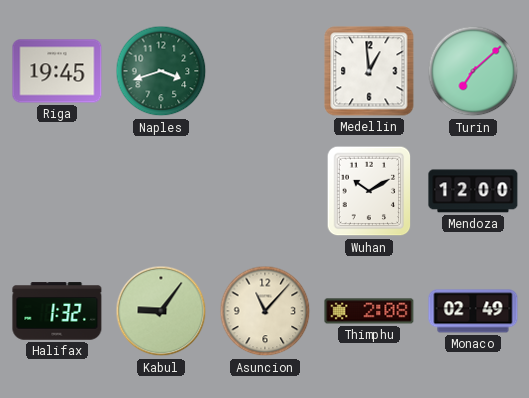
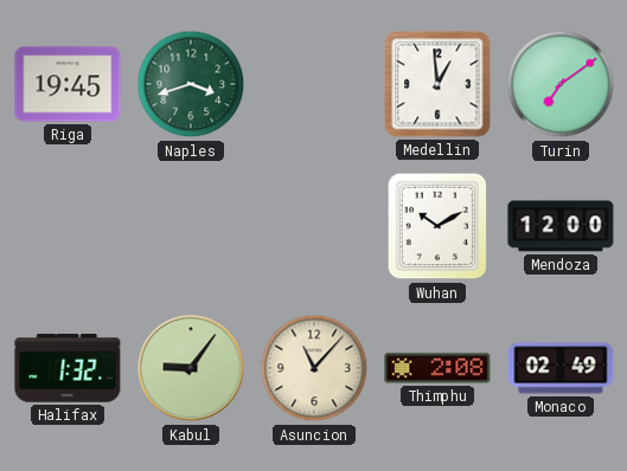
Turin: 7:08 -> 7:09
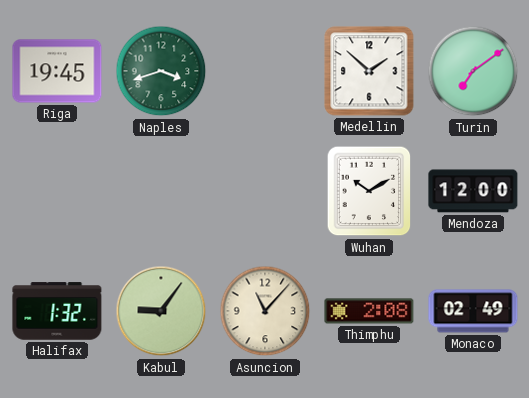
Medellin: 12:59 -> 1:52
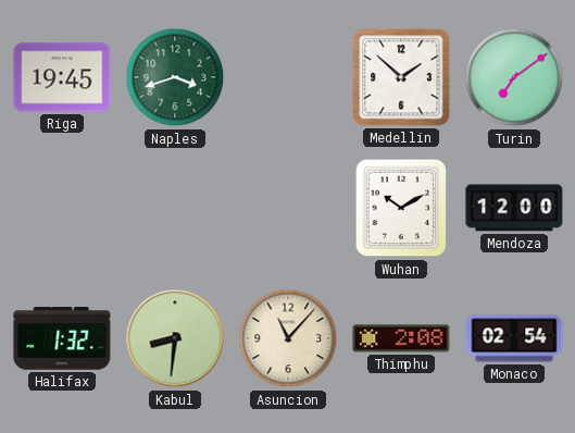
Kabul: 9:06 -> 8:31
Monaco: 02:49 -> 02:54
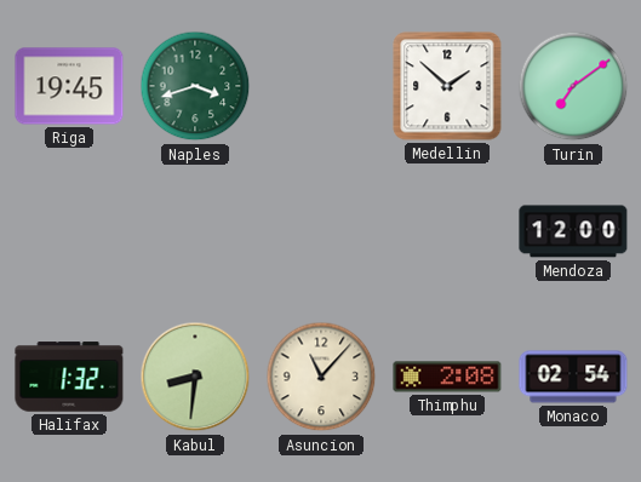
Wuhan: 10:10 -> none
